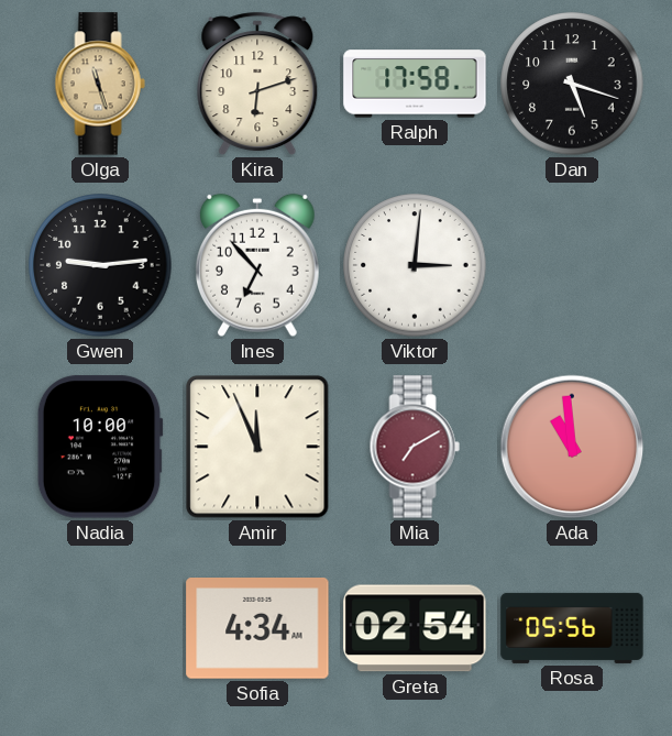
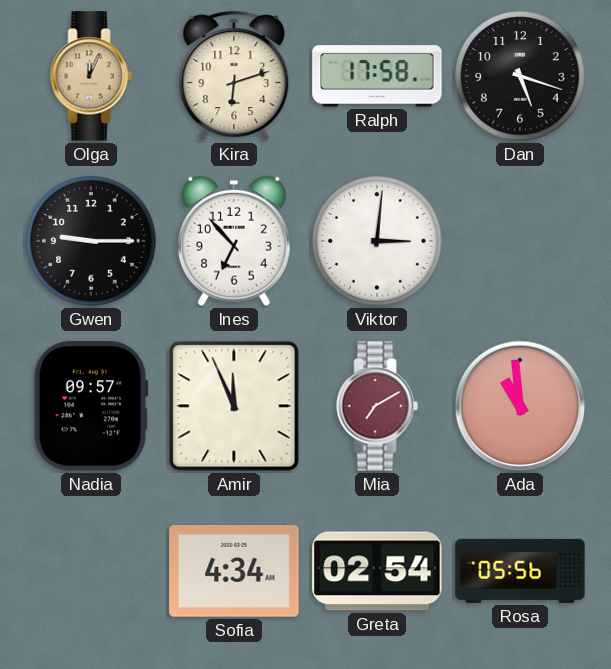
Olga: 11:27 -> 12:04
Gwen: 9:14 -> 9:15
Nadia: 10:00 -> 09:57
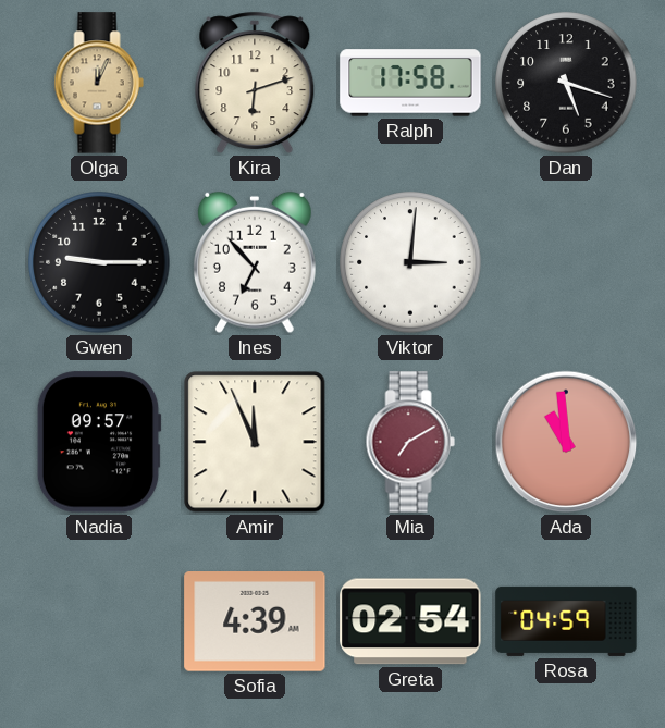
Sofia: 4:34 -> 4:39
Rosa: 05:56 -> 04:59
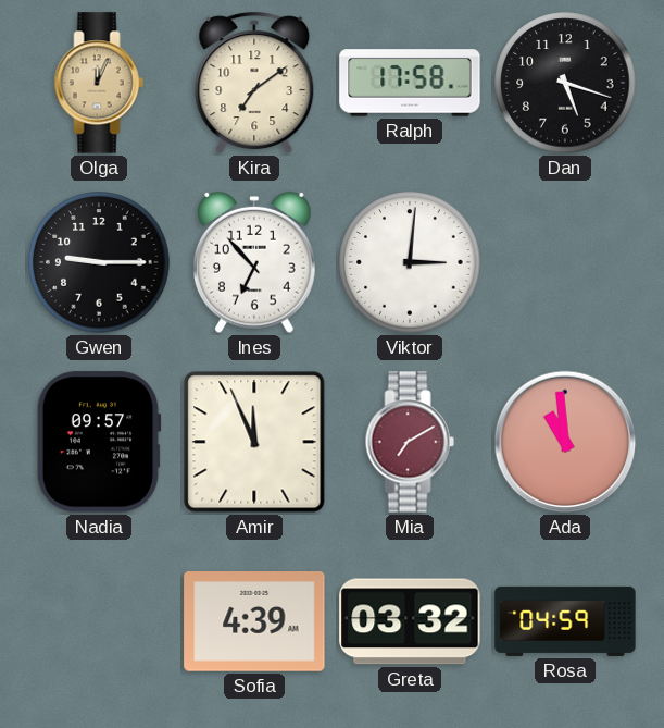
Kira: 6:12 -> 7:09
Greta: 02:54 -> 03:32
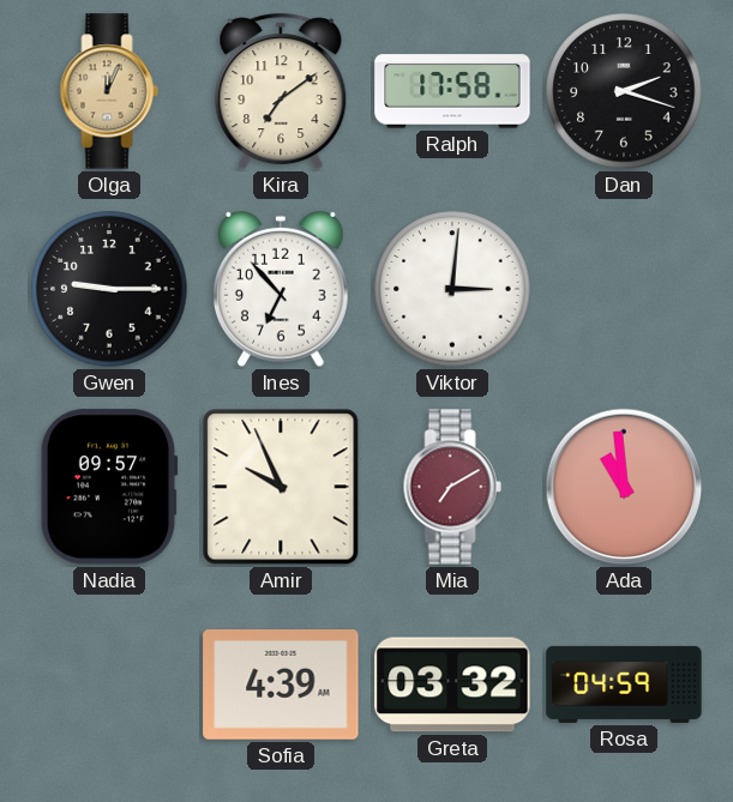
Dan: 5:18 -> 2:18
Amir: 11:56 -> 9:56
